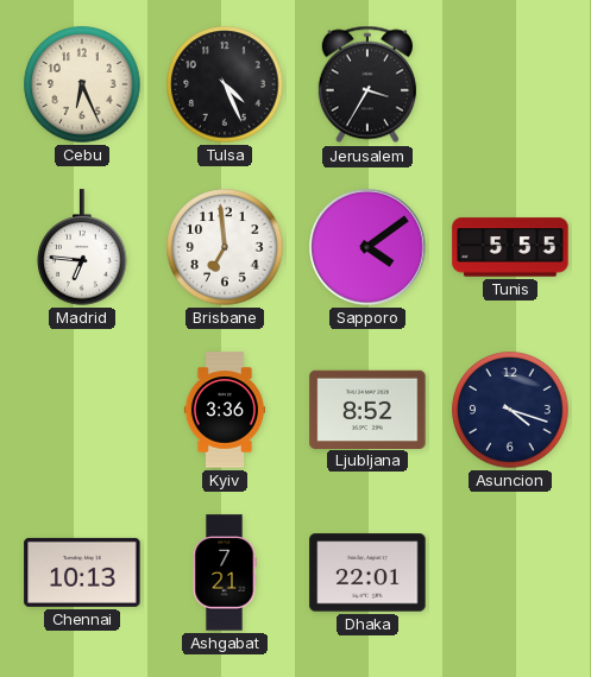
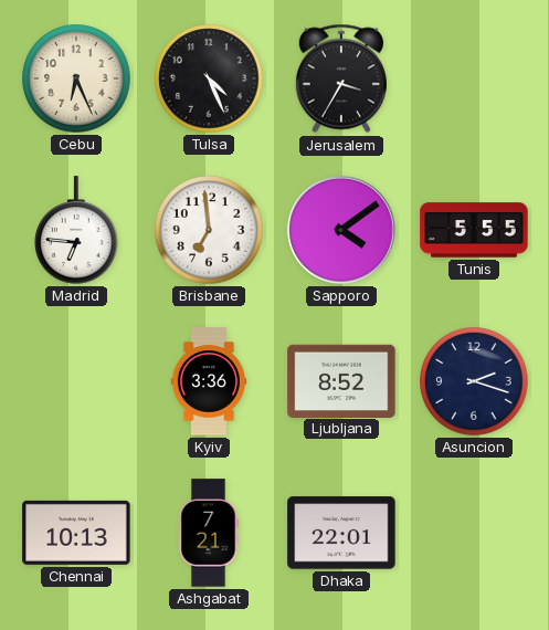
Asuncion: 4:18 -> 2:18
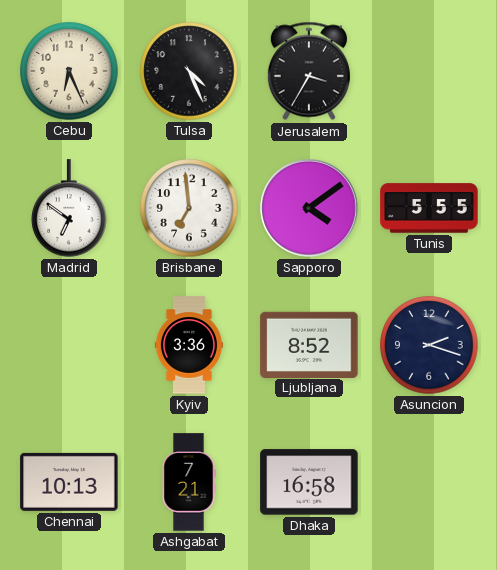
Madrid: 6:46 -> 6:51
Dhaka: 22:01 -> 16:58
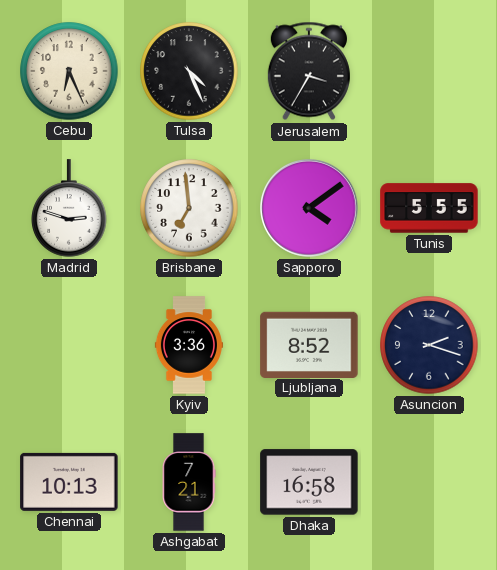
Madrid: 6:51 -> 2:48
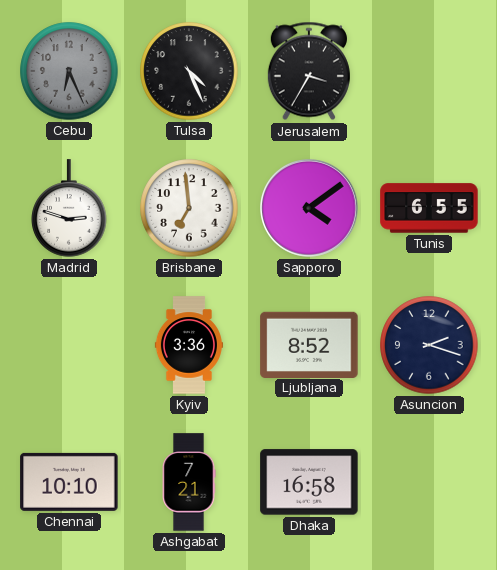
Cebu dial: cream -> grey
Tunis: 5:55 -> 6:55
Chennai: 10:13 -> 10:10
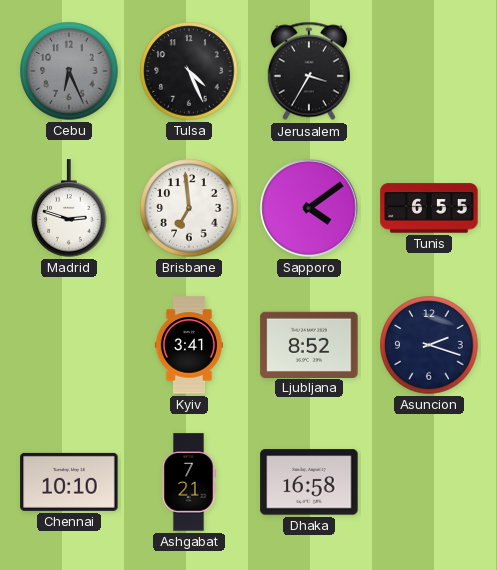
Kyiv: 3:36 -> 3:41
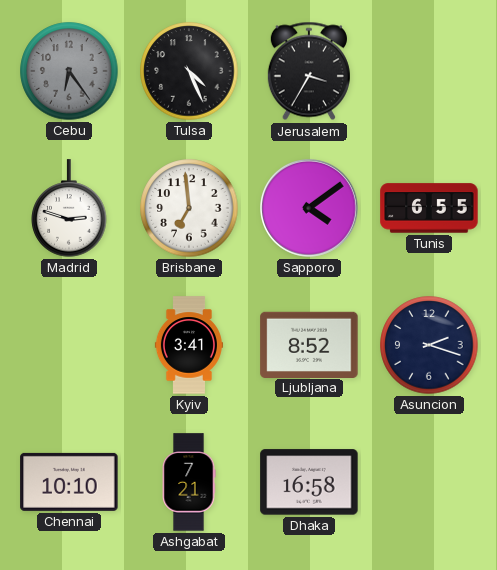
Cebu: 6:26 -> 6:24
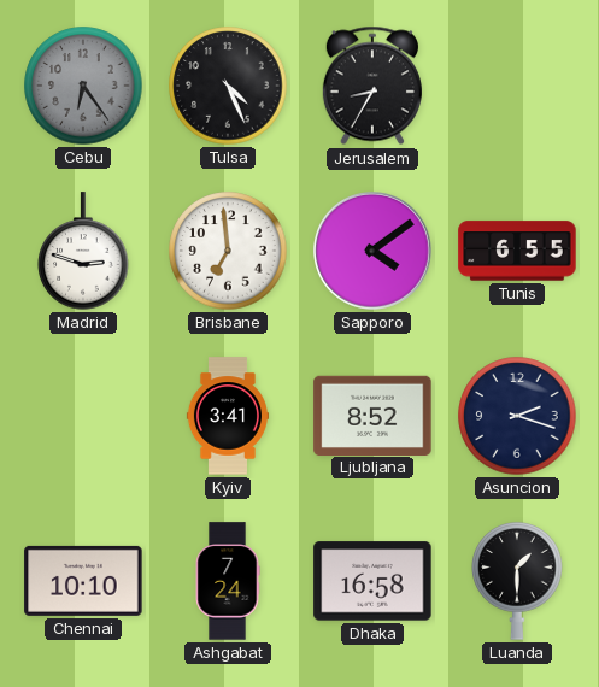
Jerusalem: 3:35 -> 8:35
Ashgabat: 7:21 -> 7:24
Luanda: none -> 1:30
